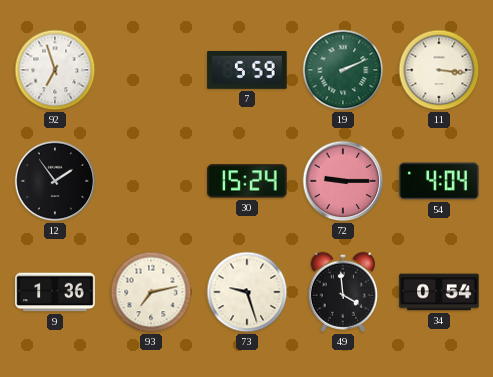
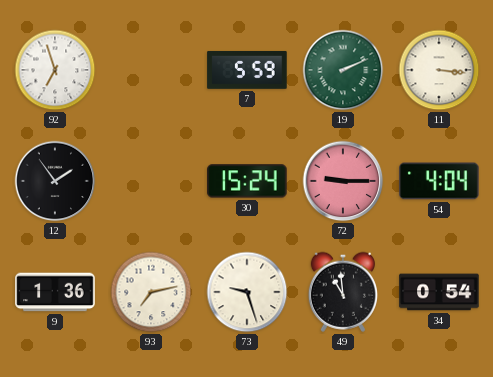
49: 3:59 -> 10:59
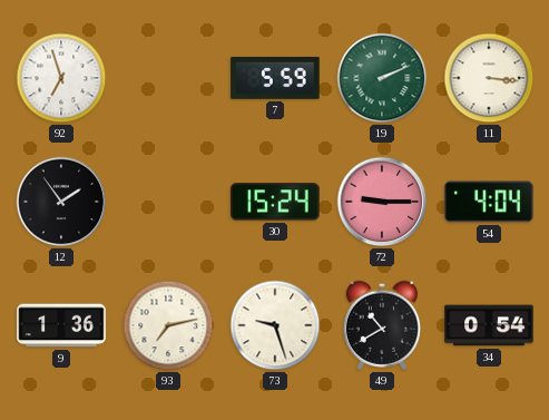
49: 10:59 -> 10:40
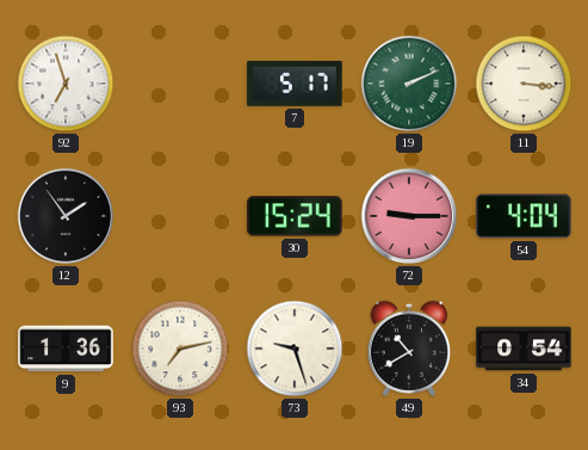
7: 5:59 -> 5:17
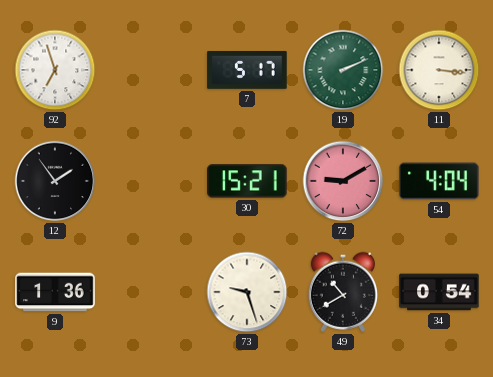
30: 15:24 -> 15:21
72: 9:15 -> 9:10
93: 7:13 -> none
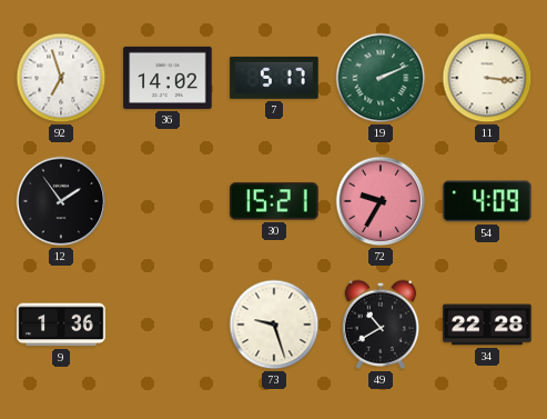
36: none -> 14:02
72: 9:10 -> 9:35
54: 4:04 -> 4:09
34: 0:54 -> 22:28
